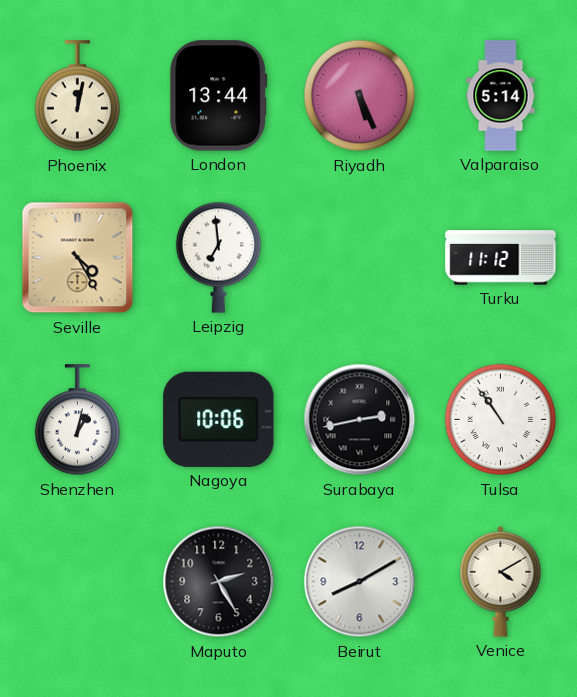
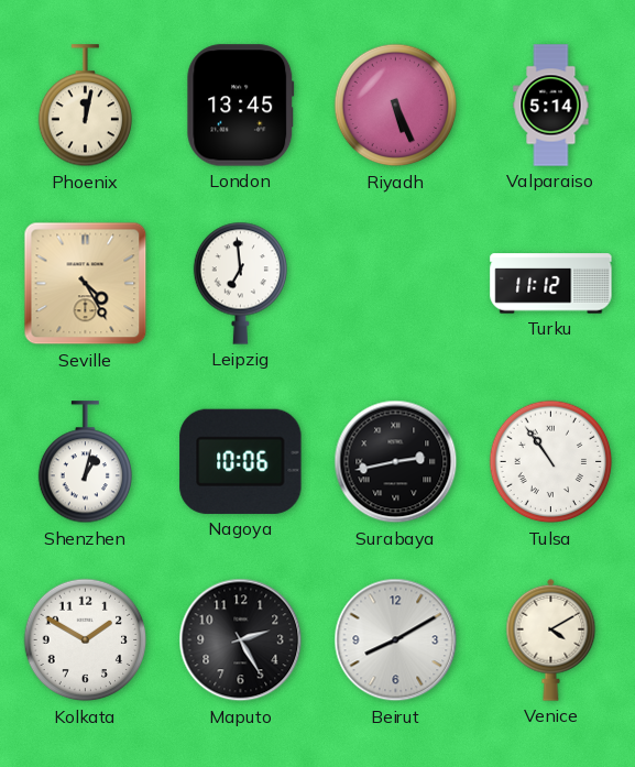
London: 13:44 -> 13:45
Kolkata: none -> 1:50
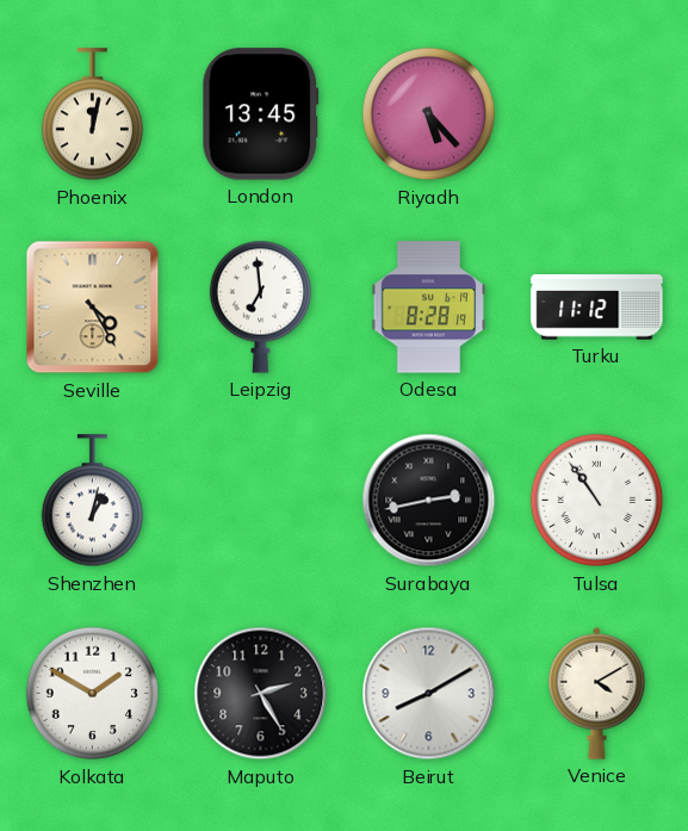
Riyadh: 5:26 -> 5:23
Valparaiso: 5:14 -> none
Odesa: none -> 8:28
Nagoya: 10:06 -> none
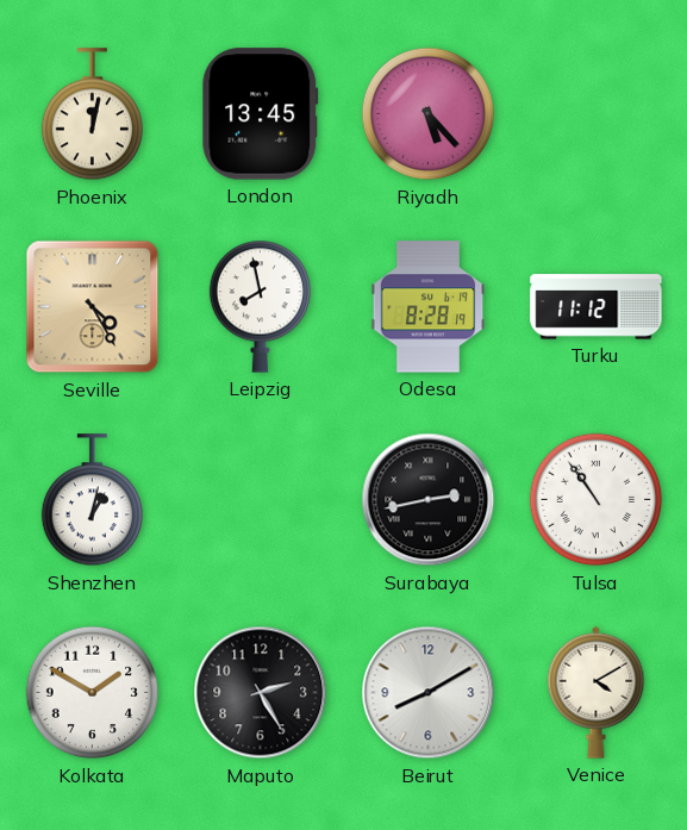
Leipzig: 6:59 -> 7:58
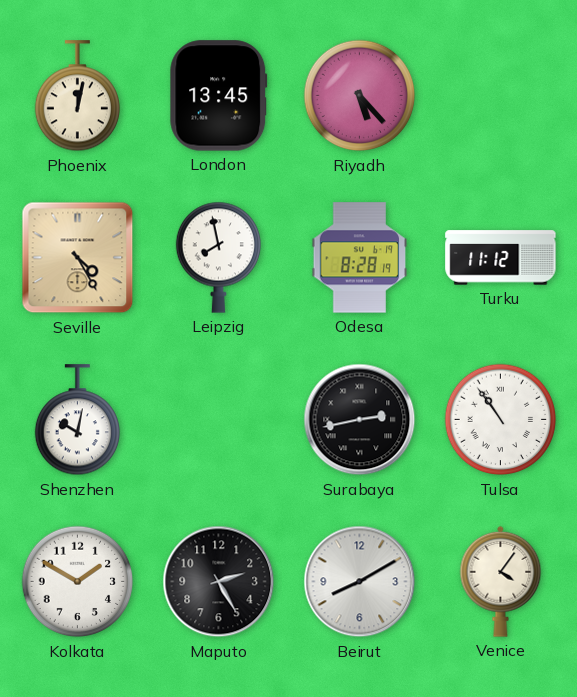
Shenzhen: 1:02 -> 10:02
Venice: 4:10 -> 4:06
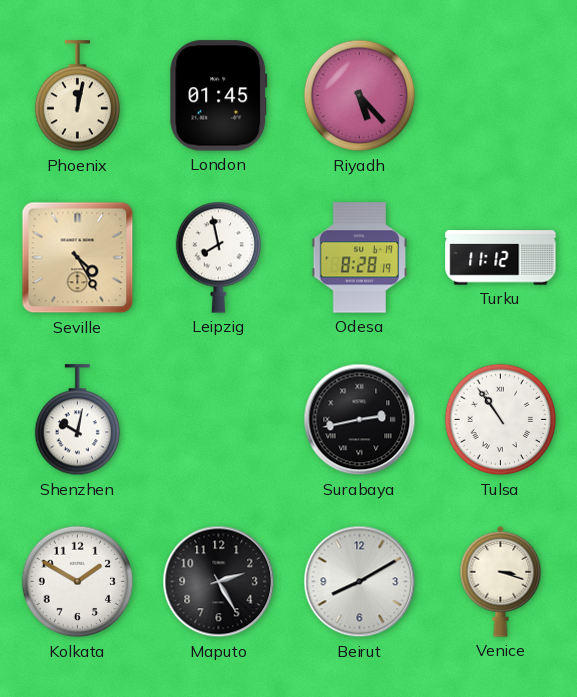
London: 13:45 -> 01:45
Venice: 4:06 -> 3:18
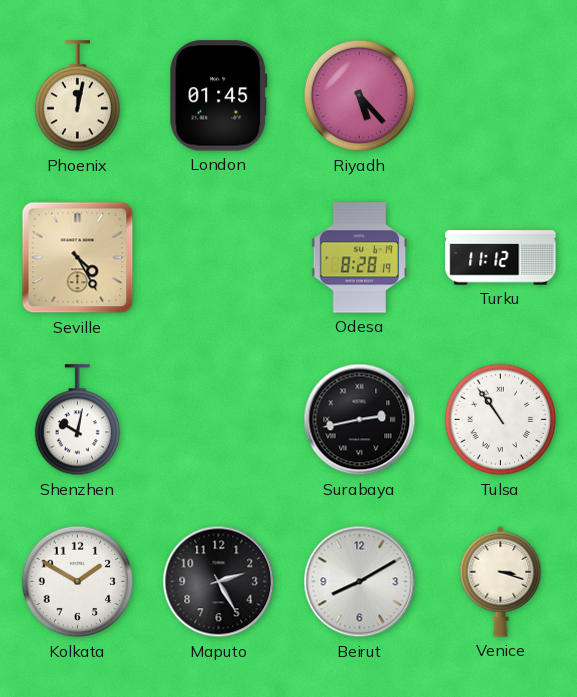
Leipzig: 7:58 -> none
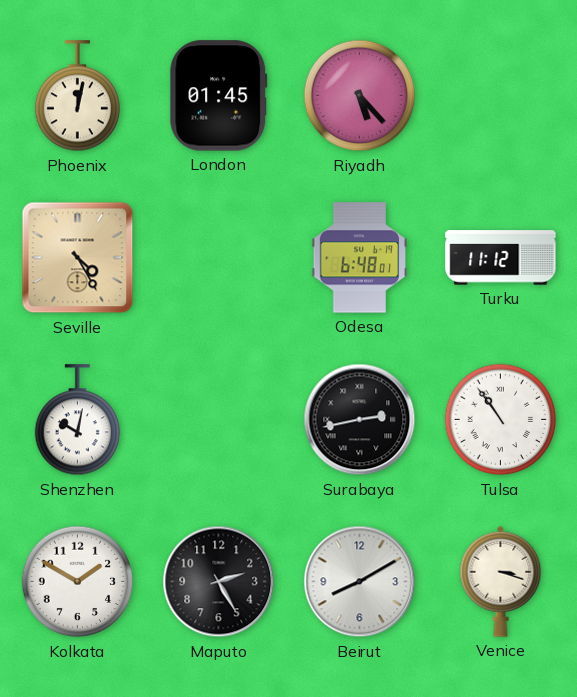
Odesa: 8:28 -> 6:48
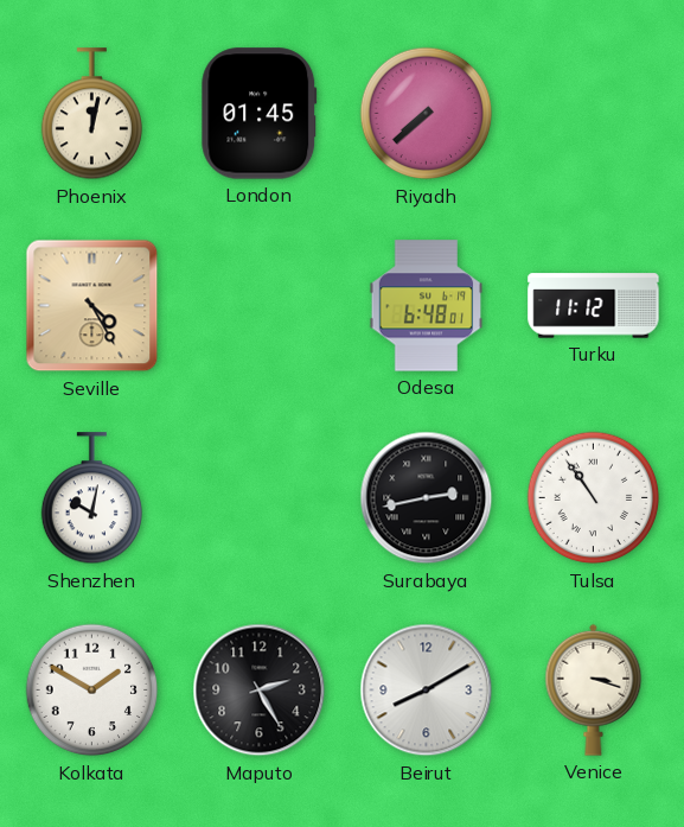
Riyadh: 5:23 -> 7:38
